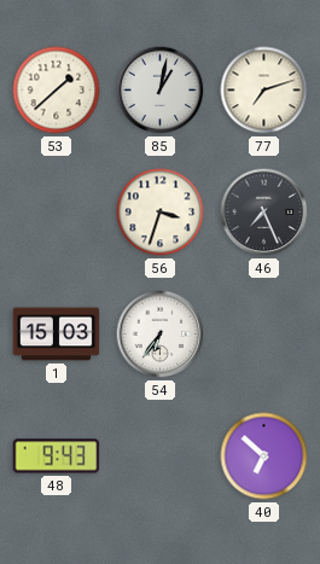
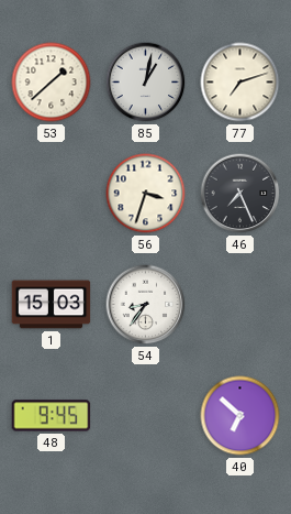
54: 6:36 -> 8:36
48: 9:43 -> 9:45
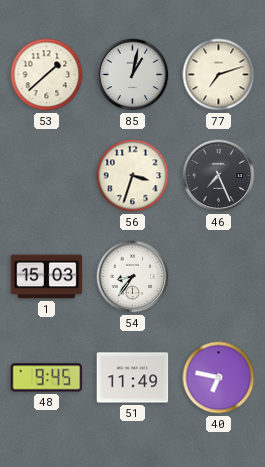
51: none -> 11:49
40: 6:52 -> 6:47
